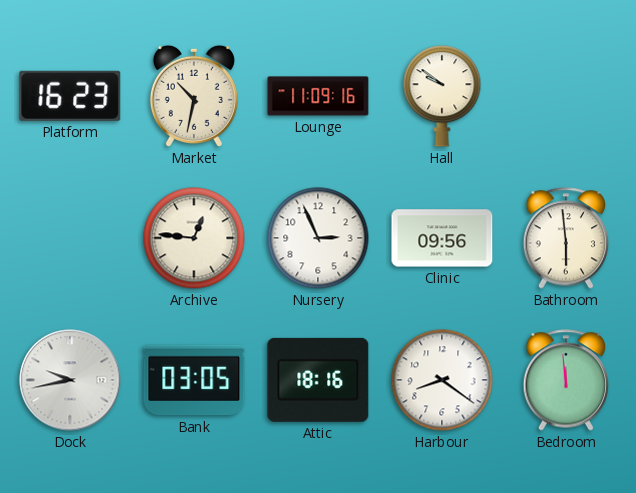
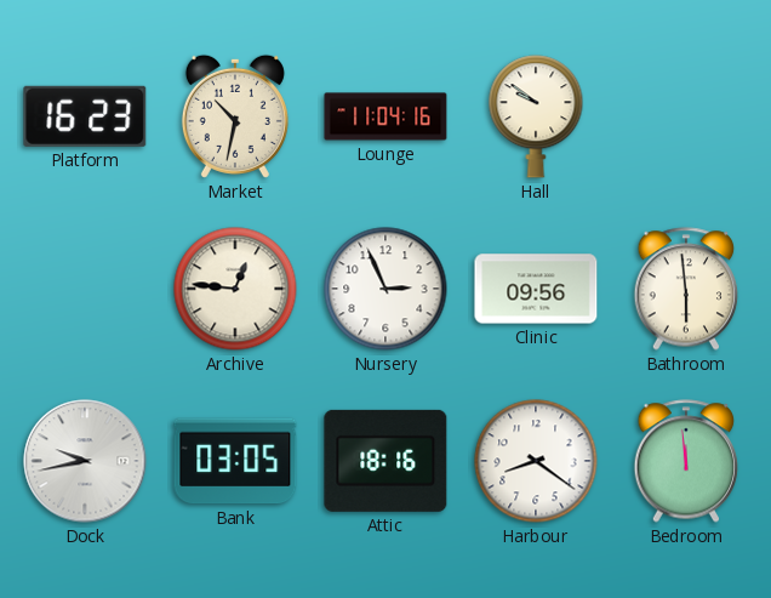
Lounge: 11:09 -> 11:04
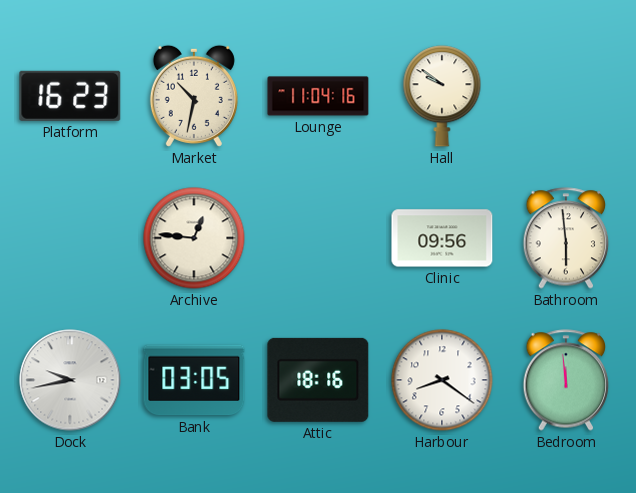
Nursery: 2:56 -> none
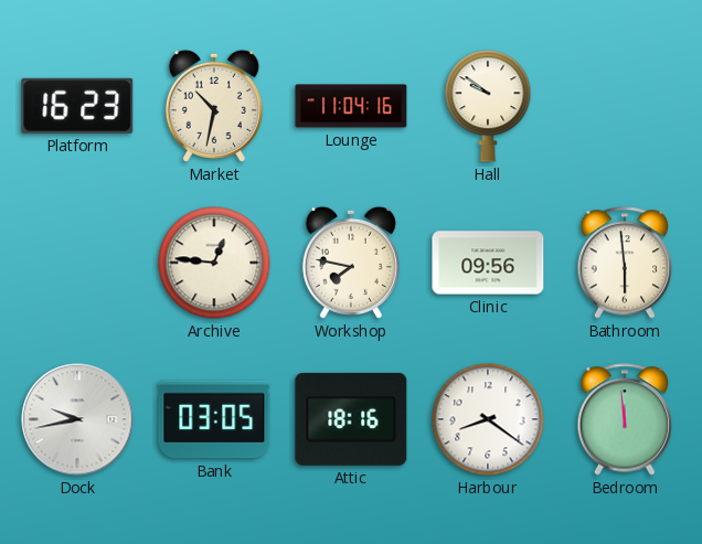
Workshop: none -> 7:47
